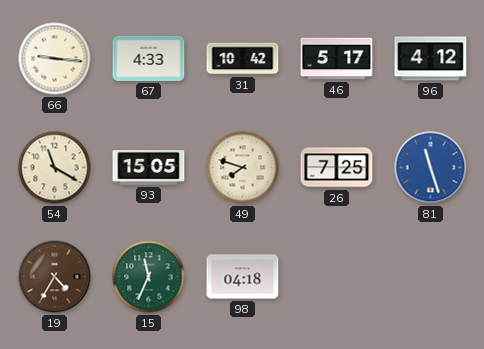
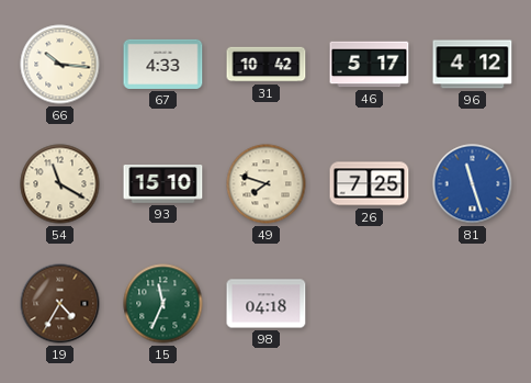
66: 9:16 -> 10:16
93: 15:05 -> 15:10
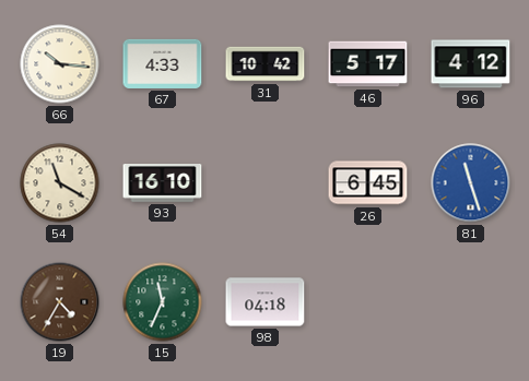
93: 15:10 -> 16:10
49: 7:48 -> none
26: 7:25 -> 6:45
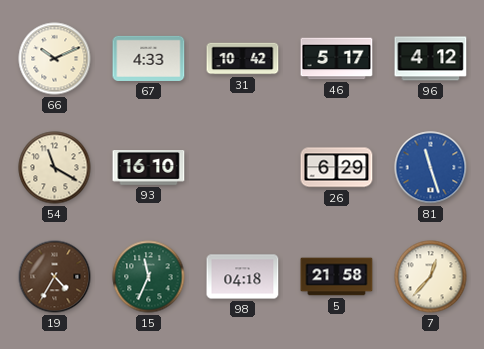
66: 10:16 -> 10:11
26: 6:45 -> 6:29
5: none -> 21:58
7: none -> 12:37
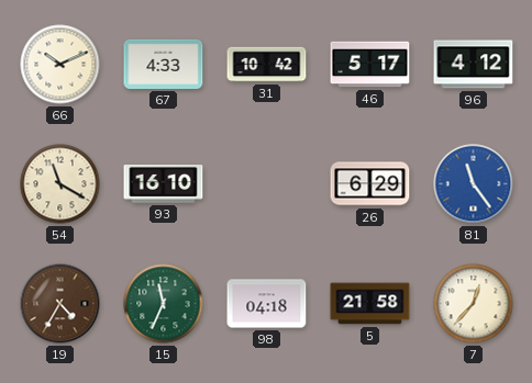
81: 11:27 -> 11:24
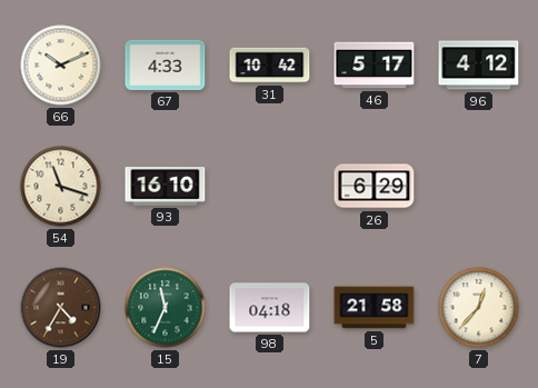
54: 11:20 -> 11:18
81: 11:24 -> none
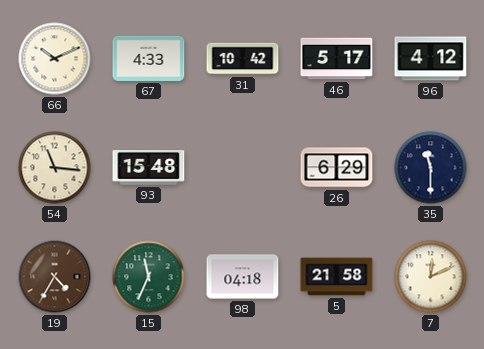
54: 11:18 -> 11:16
93: 16:10 -> 15:48
35: none -> 11:30
7: 12:37 -> 12:11
